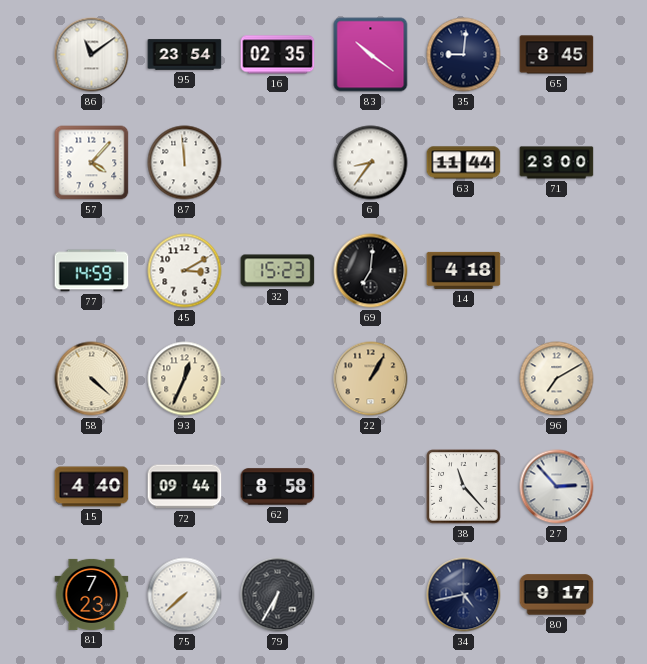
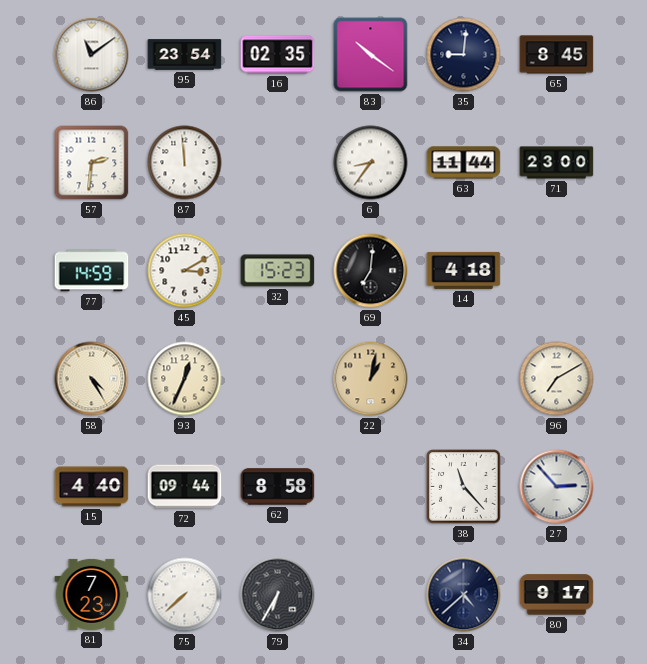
57: 4:07 -> 2:31
58: 4:22 -> 4:25
22: 1:05 -> 1:02
34: 4:43 -> 4:38
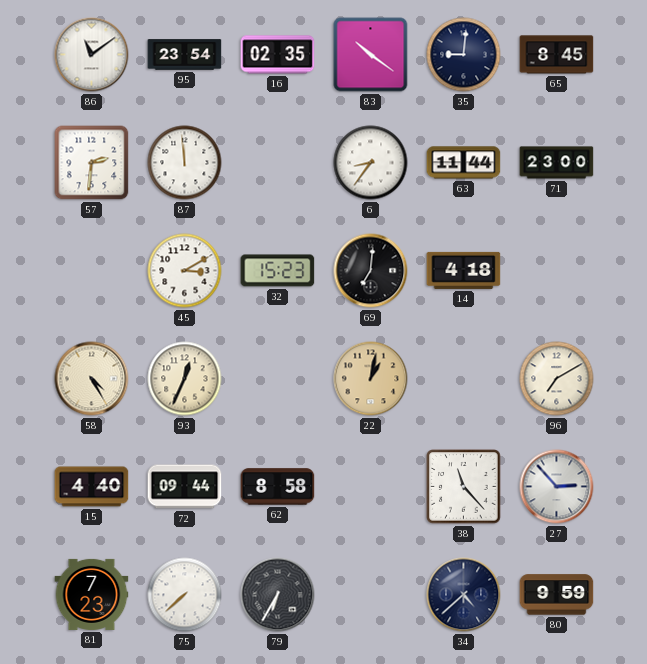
77: 14:59 -> none
80: 9:17 -> 9:59
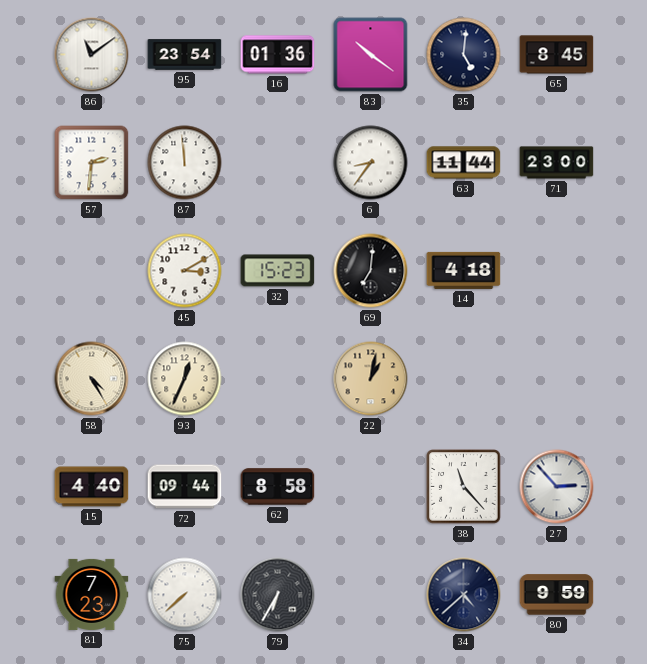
16: 02:35 -> 01:36
35: 9:01 -> 5:01
96: 7:10 -> none
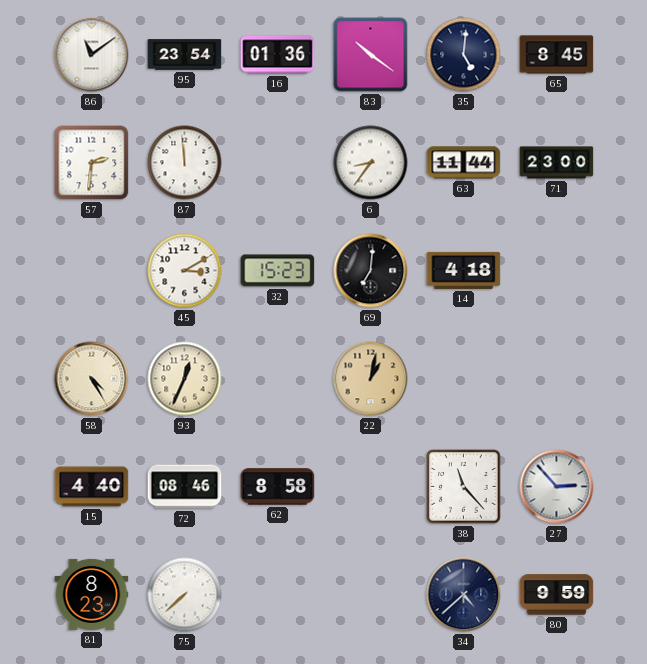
72: 09:44 -> 08:46
81: 7:23 -> 8:23
79: 6:35 -> none
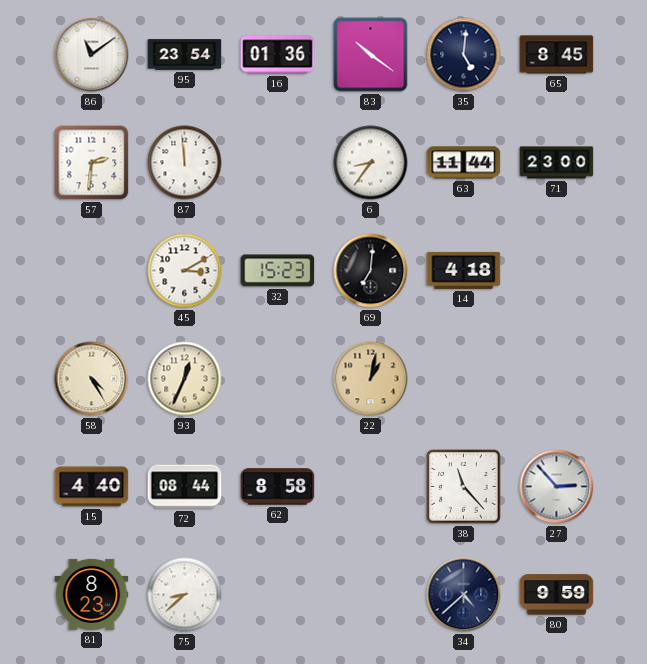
72: 08:46 -> 08:44
75: 7:38 -> 8:38
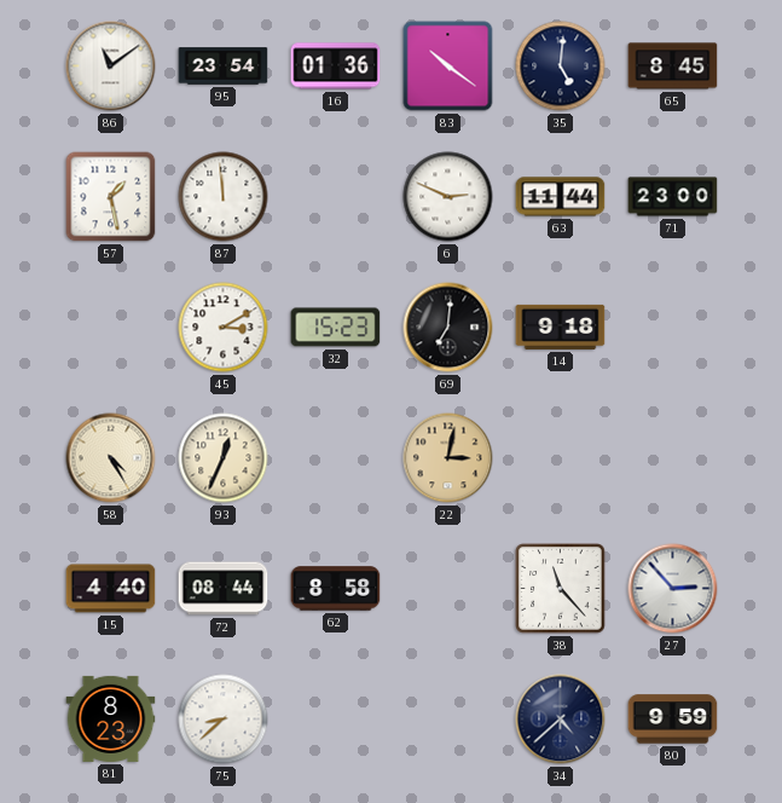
57: 2:31 -> 1:28
6: 8:36 -> 2:49
14: 4:18 -> 9:18
22: 1:02 -> 3:02
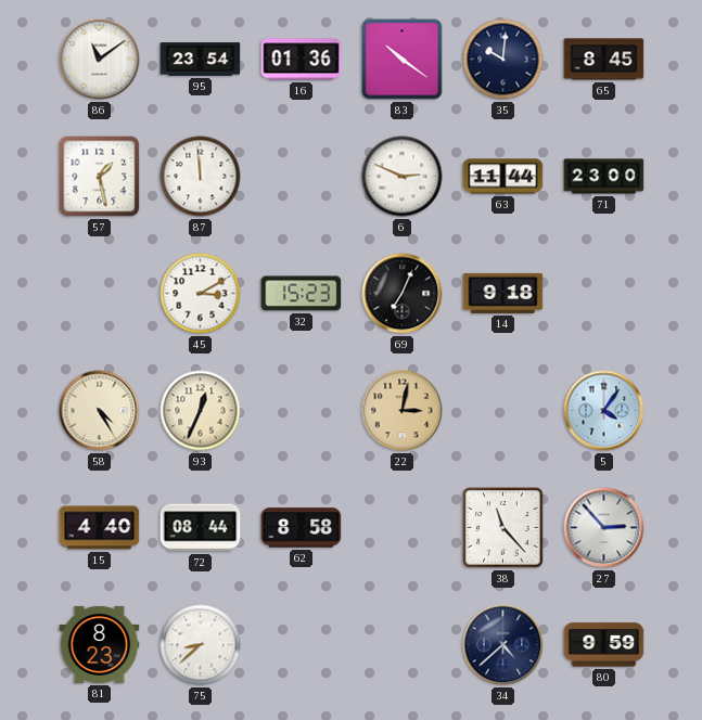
35: 5:01 -> 10:01
69: 7:01 -> 7:04
5: none -> 4:06
